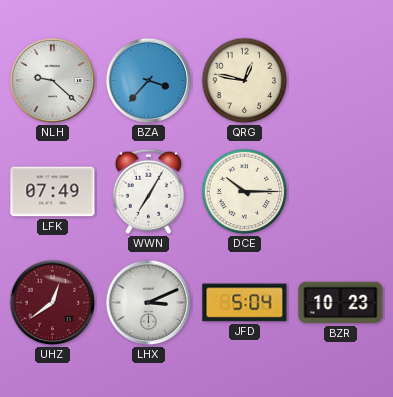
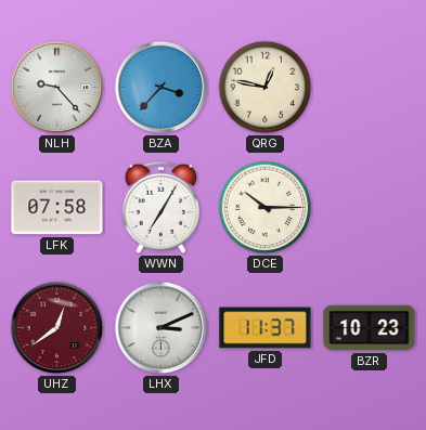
NLH: 9:22 -> 9:23
LFK: 07:49 -> 07:58
JFD: 5:04 -> 11:37
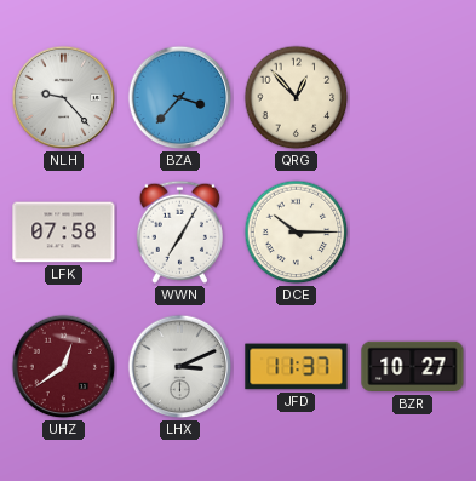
QRG: 12:47 -> 12:53
BZR: 10:23 -> 10:27
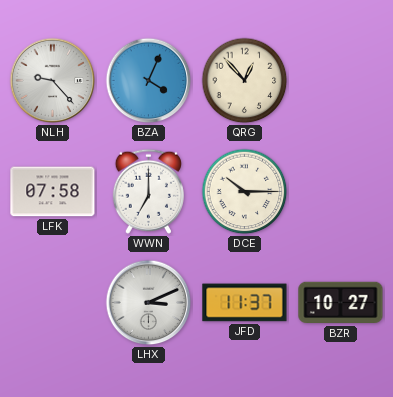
BZA: 3:37 -> 4:04
WWN: 7:05 -> 7:00
UHZ: 12:39 -> none
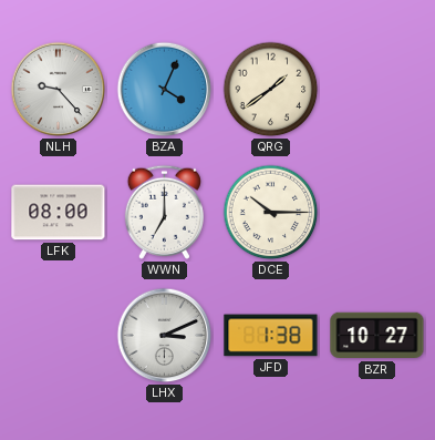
QRG: 12:53 -> 1:39
LFK: 07:58 -> 08:00
JFD: 11:37 -> 1:38
